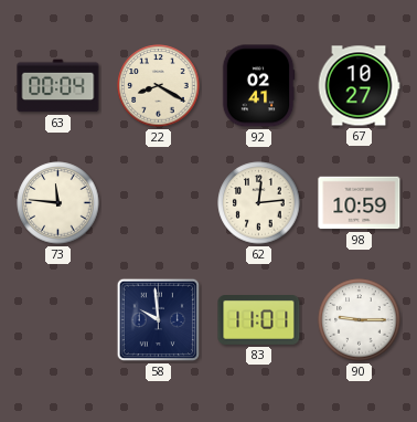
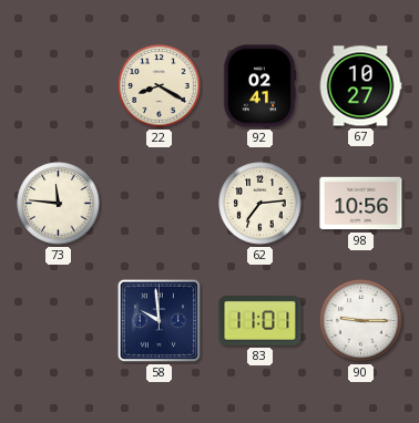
63: 00:04 -> none
62: 12:14 -> 7:14
98: 10:59 -> 10:56
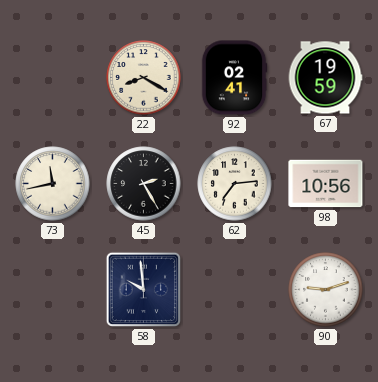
67: 10:27 -> 19:59
73: 11:46 -> 11:43
45: none -> 2:25
83: 11:01 -> none
90: 9:15 -> 9:12
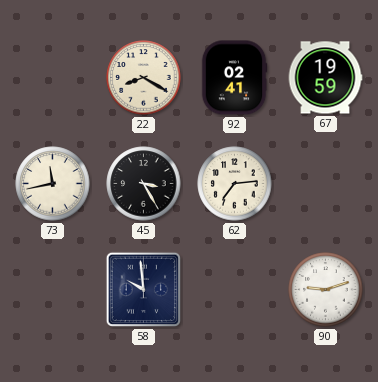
45: 2:25 -> 3:25
98: 10:56 -> none
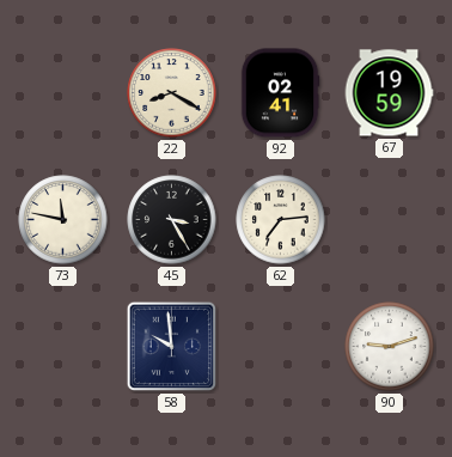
73: 11:43 -> 11:47
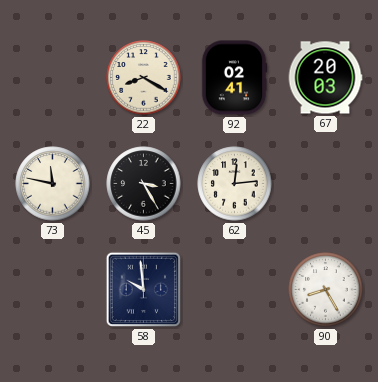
67: 19:59 -> 20:03
62: 7:14 -> 12:14
90: 9:12 -> 8:25
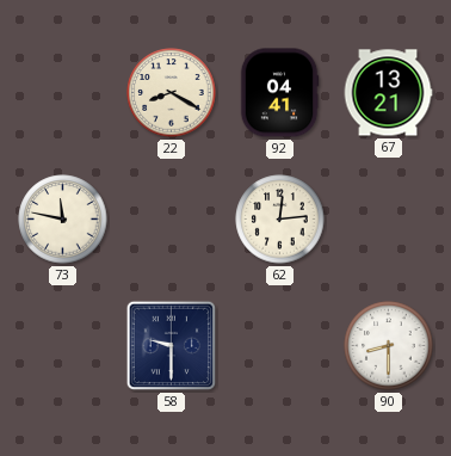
92: 02:41 -> 04:41
67: 20:03 -> 13:21
45: 3:25 -> none
58: 9:59 -> 9:30
90: 8:25 -> 8:30
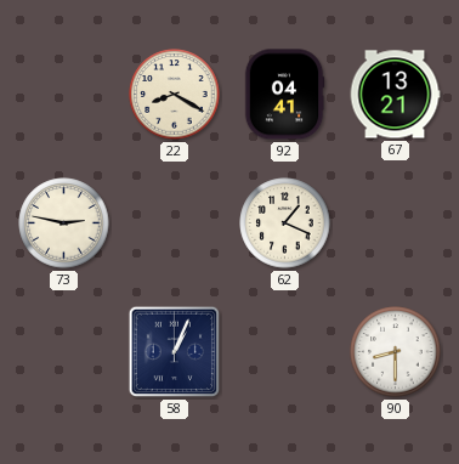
73: 11:47 -> 2:47
62: 12:14 -> 1:19
58: 9:30 -> 1:04
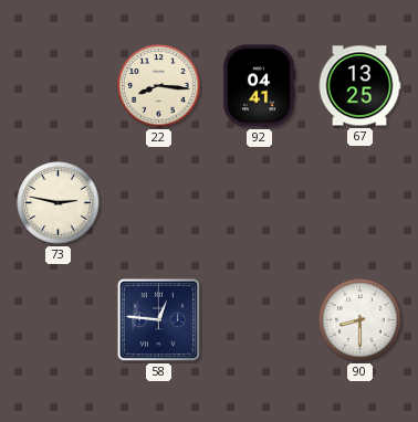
22: 8:20 -> 8:16
67: 13:21 -> 13:25
62: 1:19 -> none
58: 1:04 -> 12:46
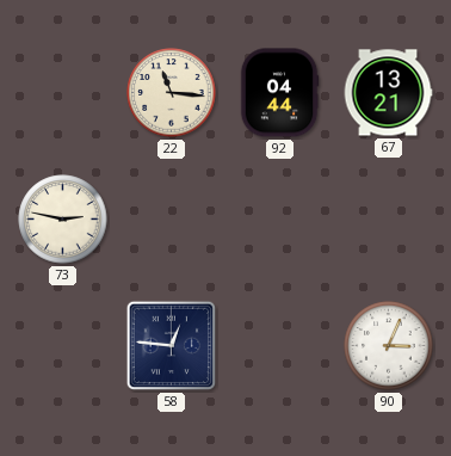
22: 8:16 -> 11:16
92: 04:41 -> 04:44
67: 13:25 -> 13:21
90: 8:30 -> 3:04
